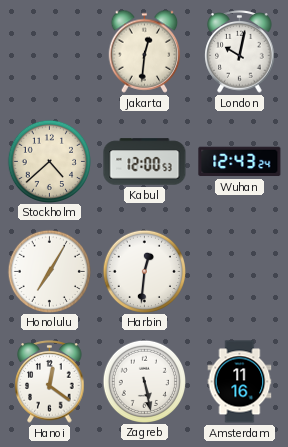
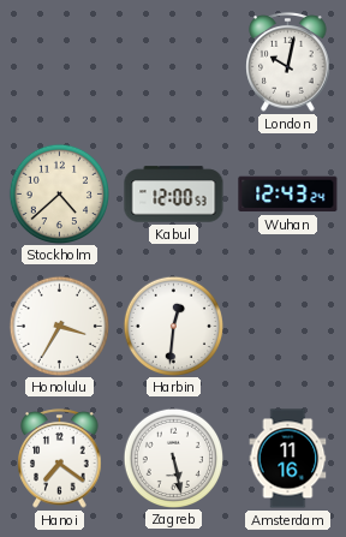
Jakarta: 12:31 -> none
Honolulu: 7:05 -> 3:35
Hanoi: 12:21 -> 7:21
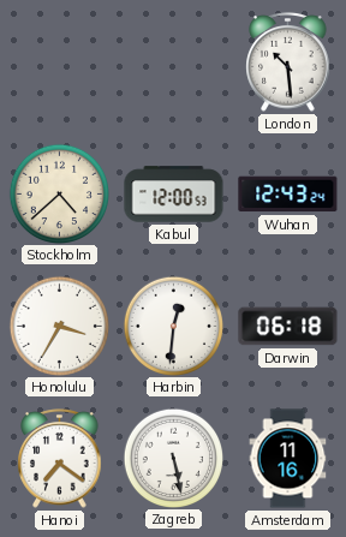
London: 10:02 -> 10:29
Darwin: none -> 06:18
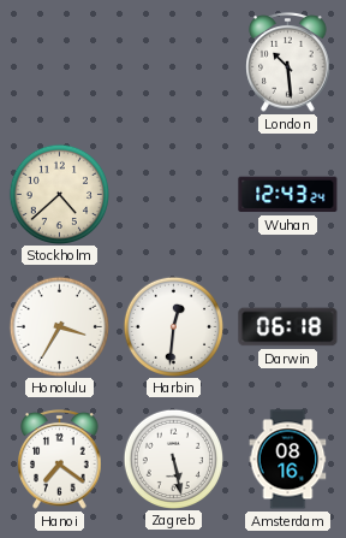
Kabul: 12:00 -> none
Amsterdam: 11:16 -> 08:16
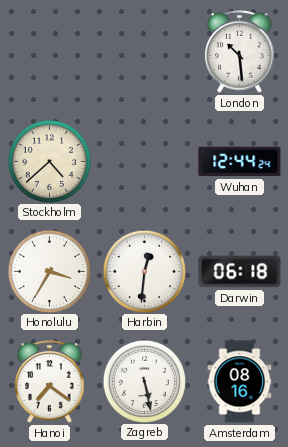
Wuhan: 12:43 -> 12:44
